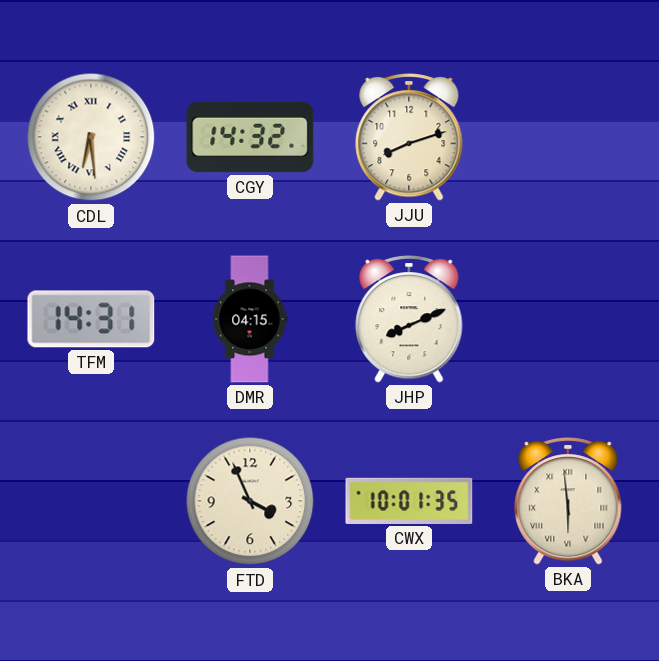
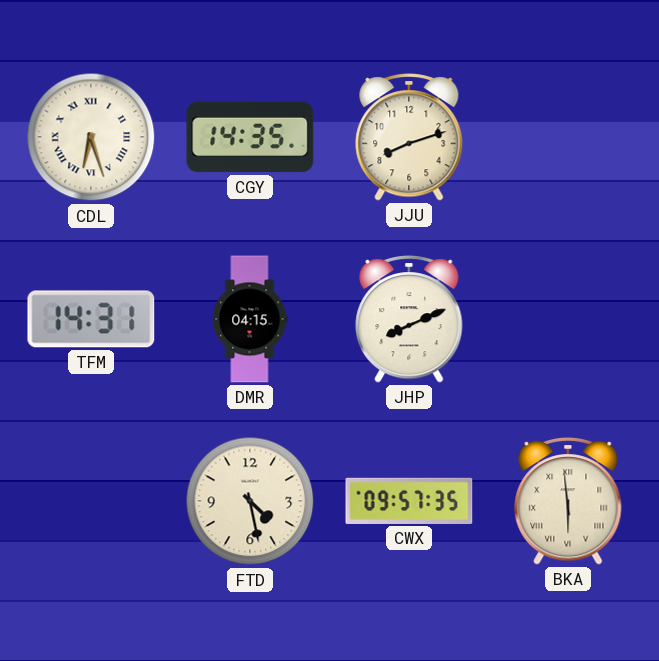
CDL: 6:29 -> 6:27
CGY: 14:32 -> 14:35
FTD: 3:56 -> 4:28
CWX: 10:01 -> 09:57
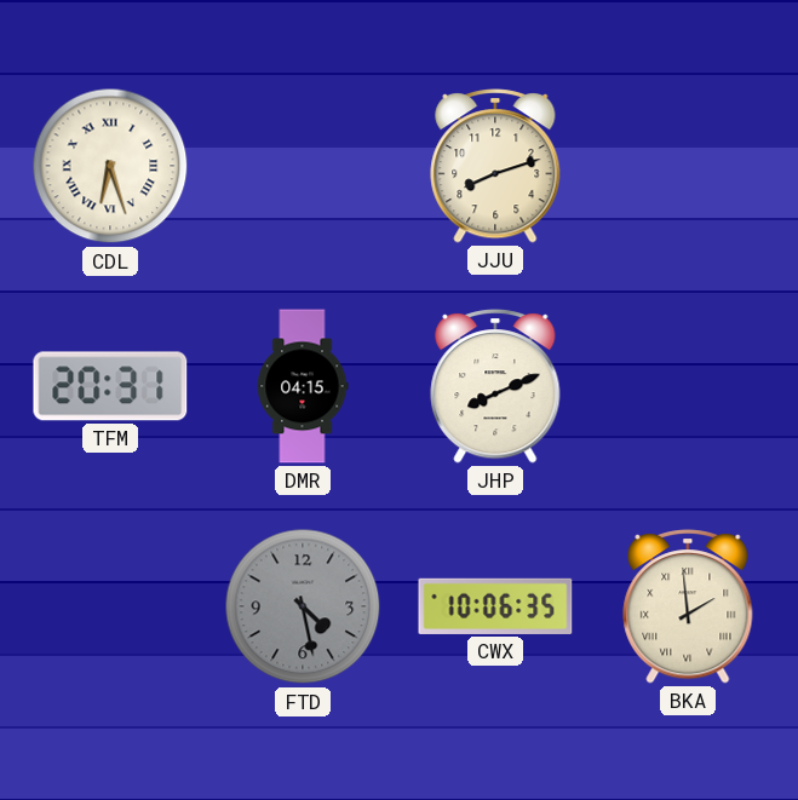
CGY: 14:35 -> none
TFM: 14:31 -> 20:31
FTD dial: cream -> grey
CWX: 09:57 -> 10:06
BKA: 5:59 -> 1:59
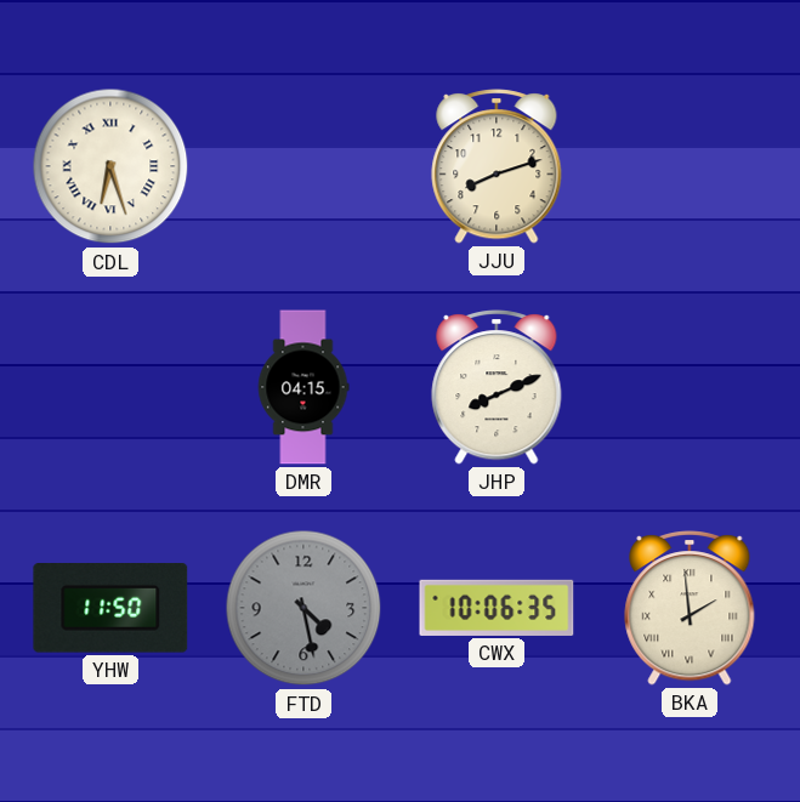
TFM: 20:31 -> none
YHW: none -> 11:50
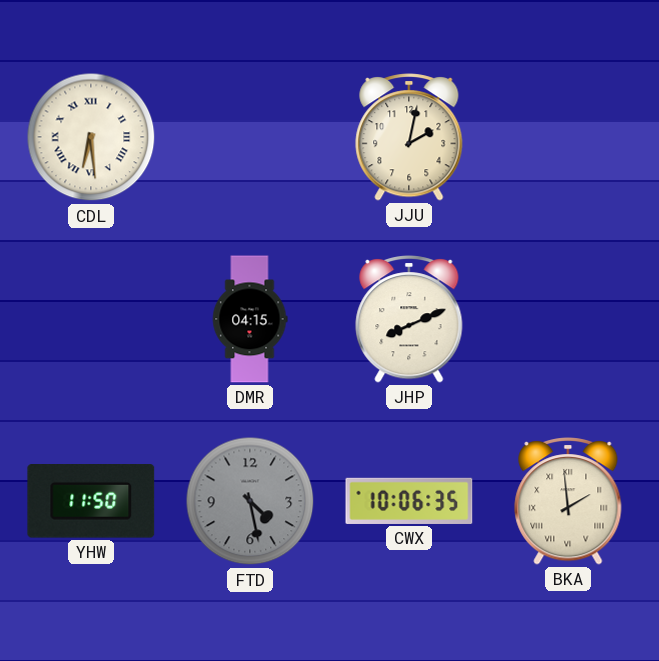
CDL: 6:27 -> 6:29
JJU: 8:12 -> 2:02
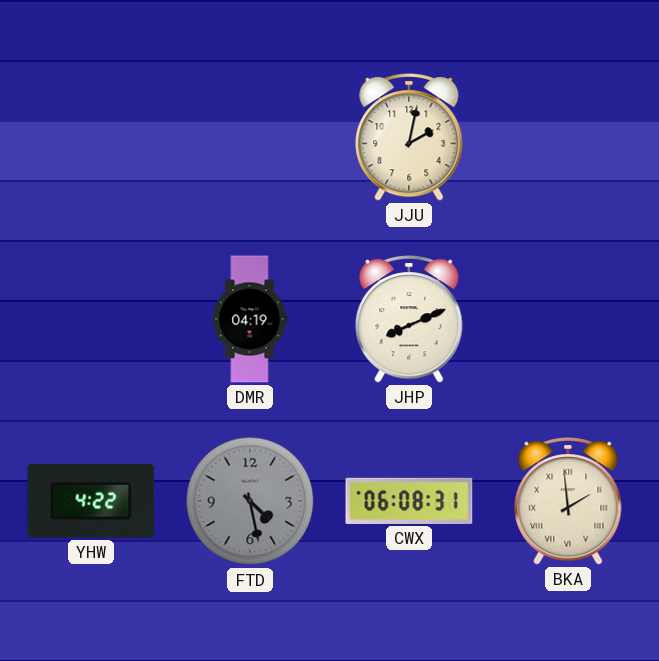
CDL: 6:29 -> none
DMR: 04:15 -> 04:19
YHW: 11:50 -> 4:22
CWX: 10:06 -> 06:08
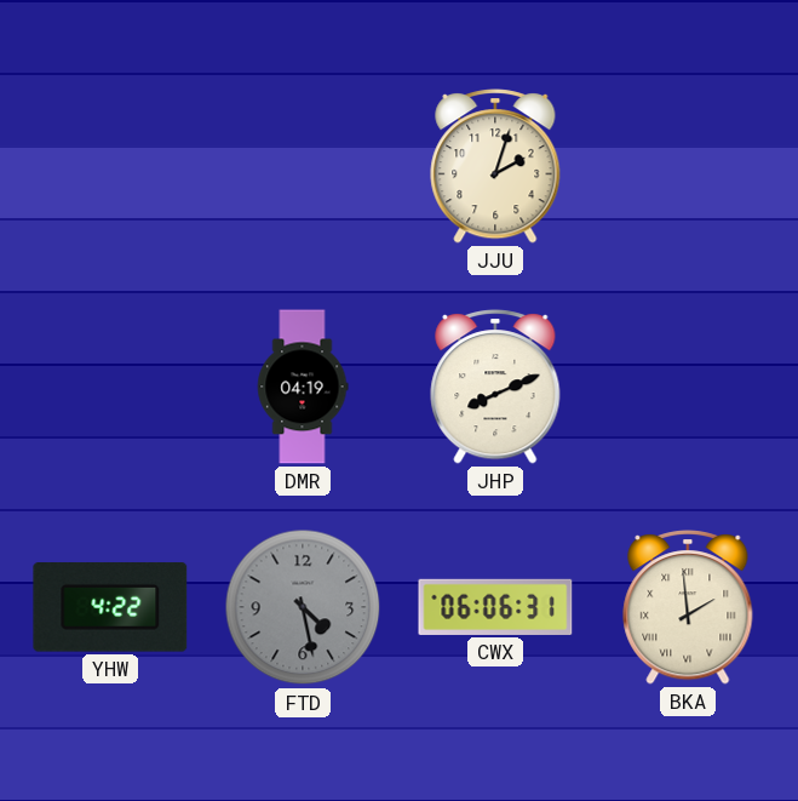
JJU: 2:02 -> 2:03
CWX: 06:08 -> 06:06
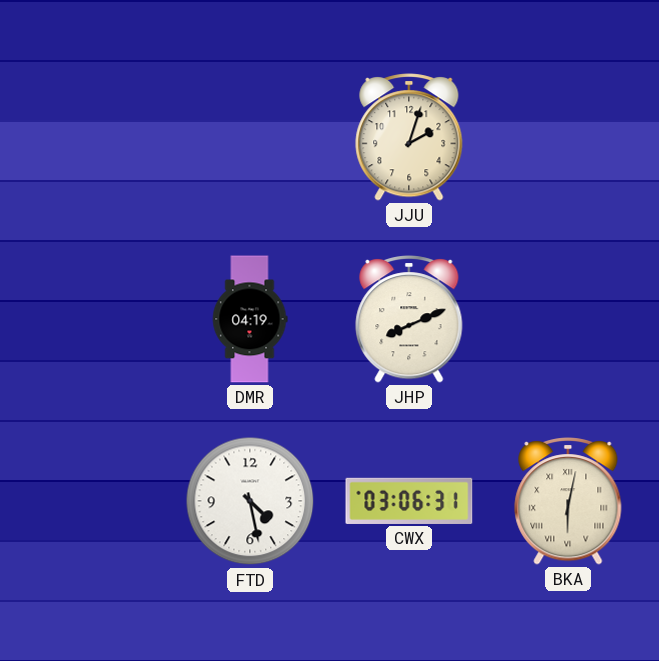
YHW: 4:22 -> none
FTD dial: grey -> white
CWX: 06:06 -> 03:06
BKA: 1:59 -> 6:02
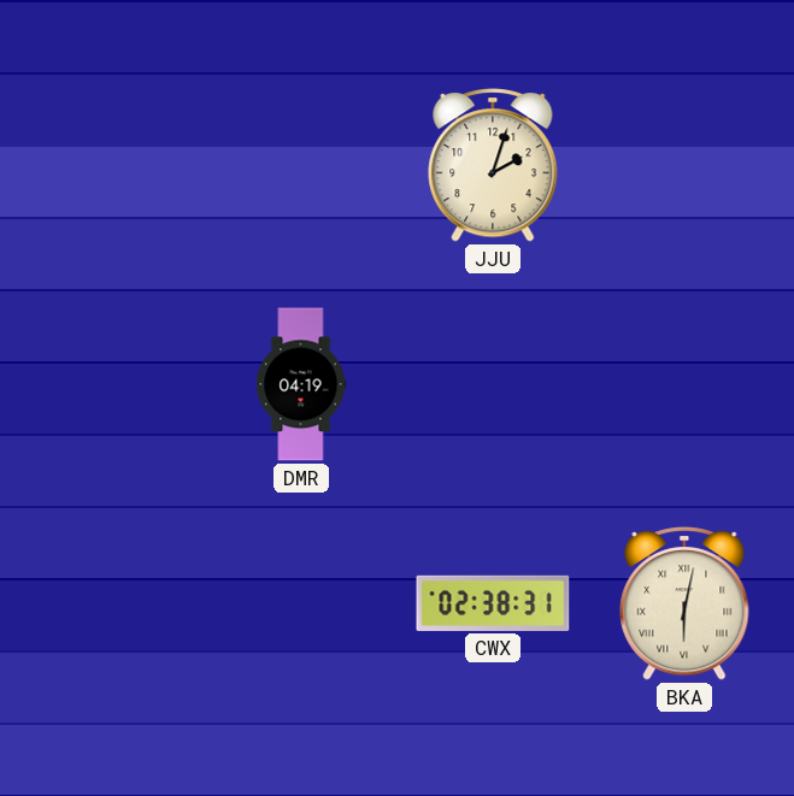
JHP: 8:11 -> none
FTD: 4:28 -> none
CWX: 03:06 -> 02:38
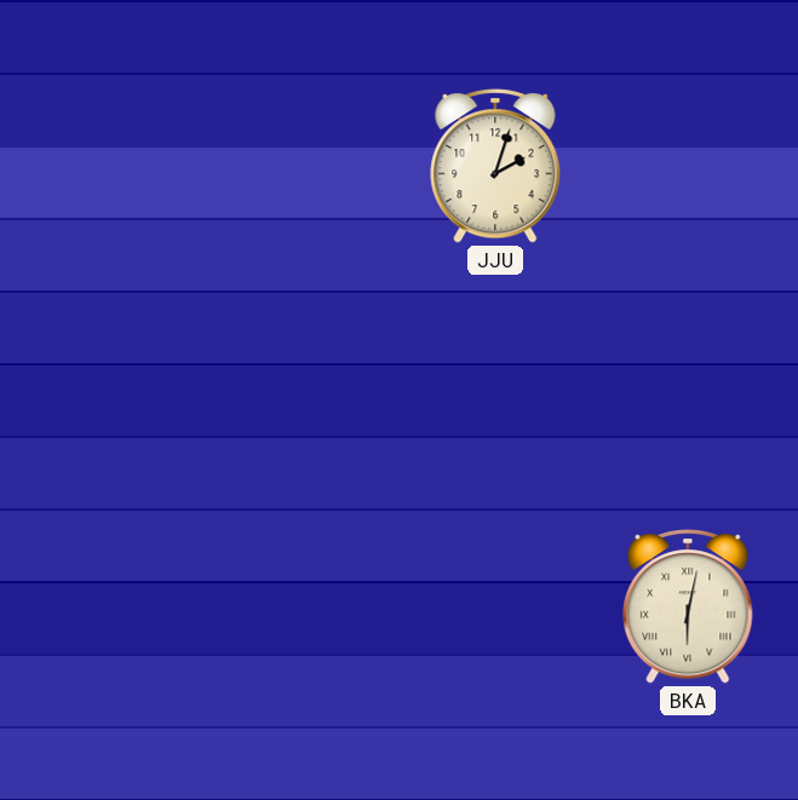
DMR: 04:19 -> none
CWX: 02:38 -> none
